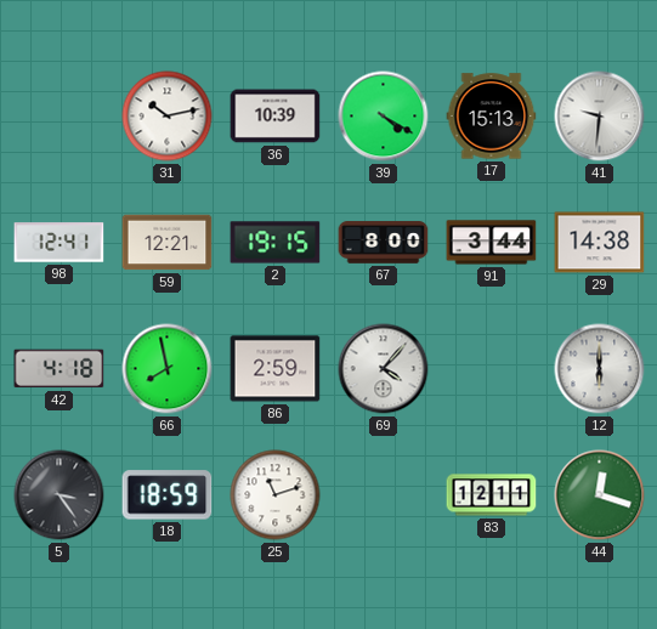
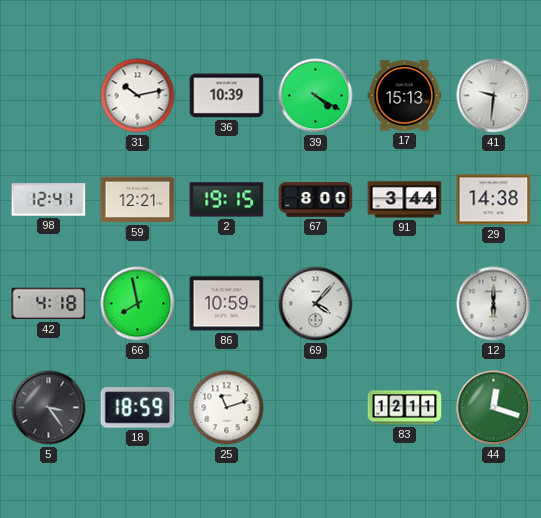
86: 2:59 -> 10:59
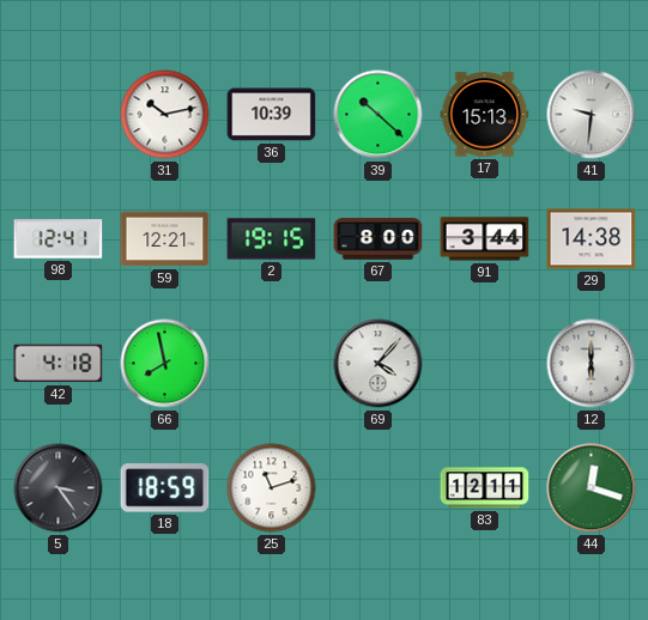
39: 4:20 -> 10:22
86: 10:59 -> none
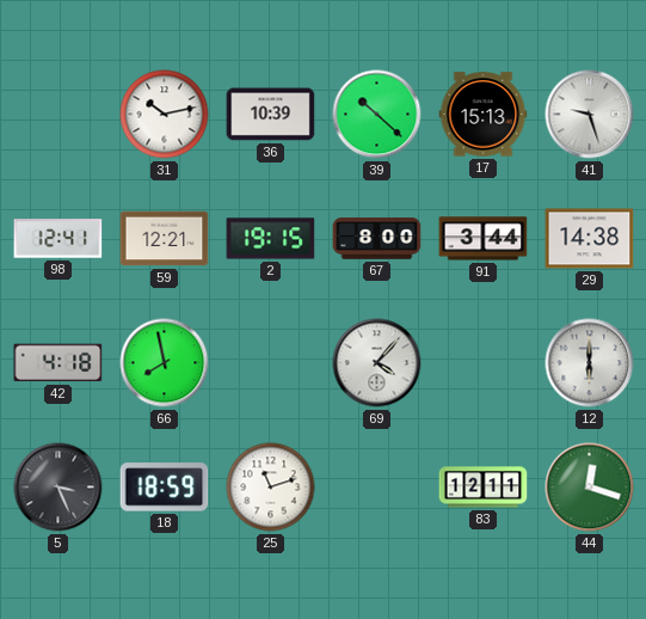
41: 9:31 -> 9:27
5: 3:24 -> 3:26
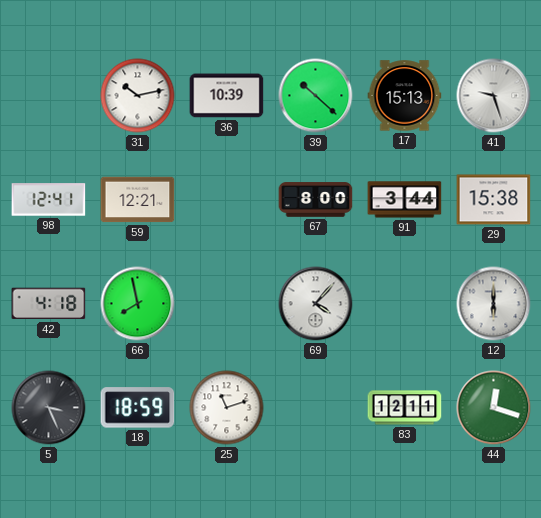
2: 19:15 -> none
29: 14:38 -> 15:38
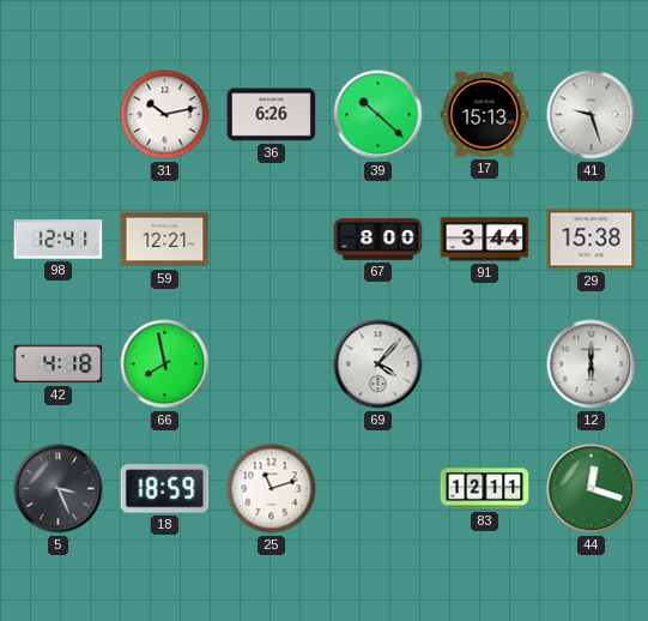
36: 10:39 -> 6:26
